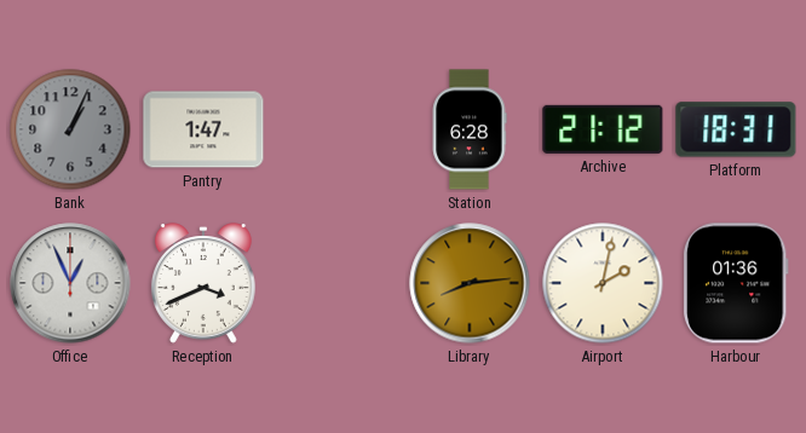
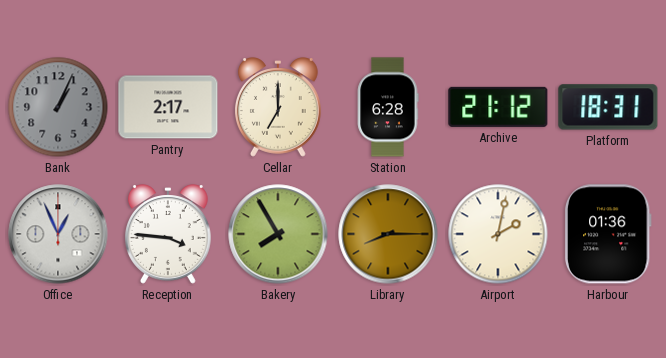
Pantry: 1:47 -> 2:17
Cellar: none -> 7:00
Reception: 3:41 -> 3:46
Bakery: none -> 7:55
Library: 8:14 -> 8:15
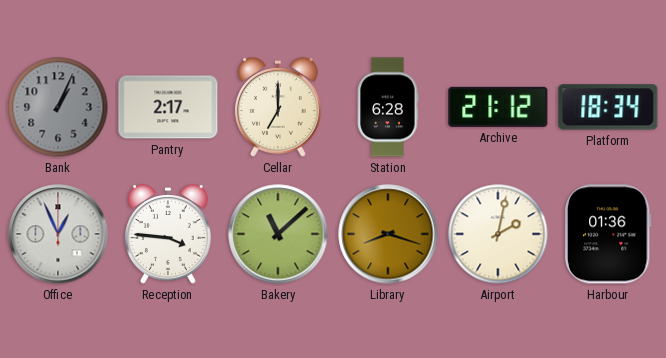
Platform: 18:31 -> 18:34
Bakery: 7:55 -> 11:08
Library: 8:15 -> 8:18
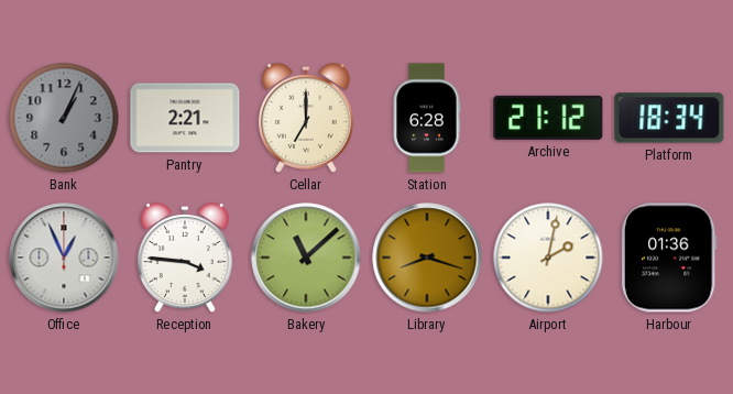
Pantry: 2:17 -> 2:21
